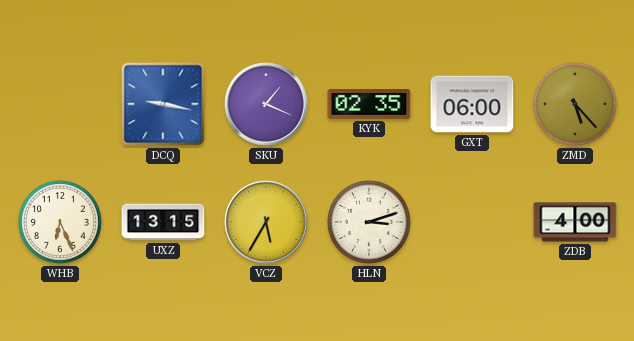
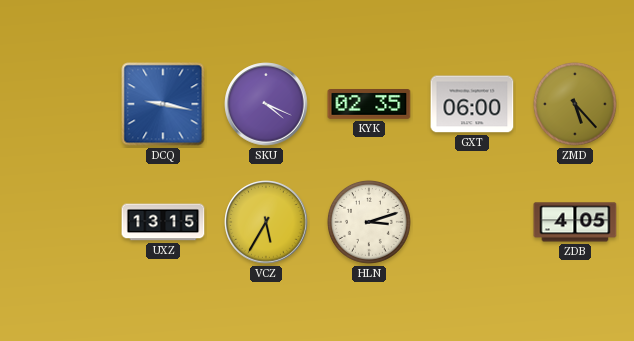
SKU: 1:19 -> 4:19
WHB: 6:26 -> none
ZDB: 4:00 -> 4:05
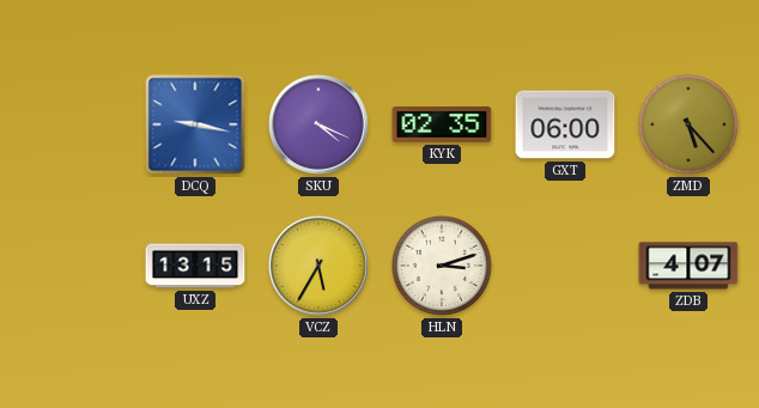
ZDB: 4:05 -> 4:07
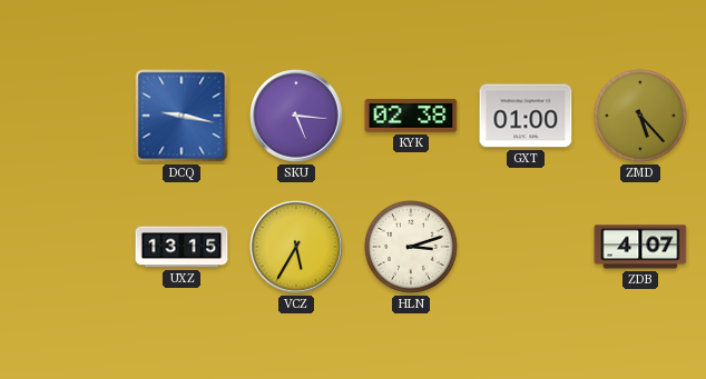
SKU: 4:19 -> 5:16
KYK: 02:35 -> 02:38
GXT: 06:00 -> 01:00
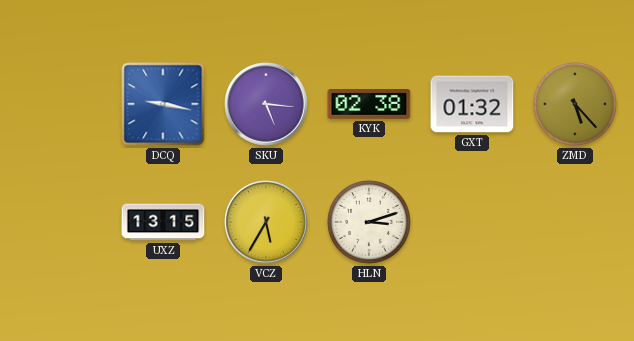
GXT: 01:00 -> 01:32
ZDB: 4:07 -> none
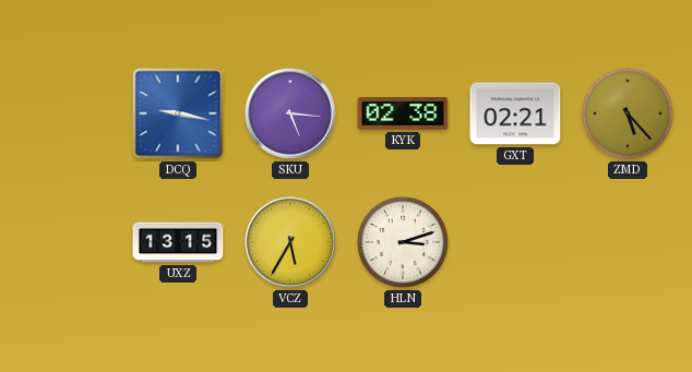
GXT: 01:32 -> 02:21
